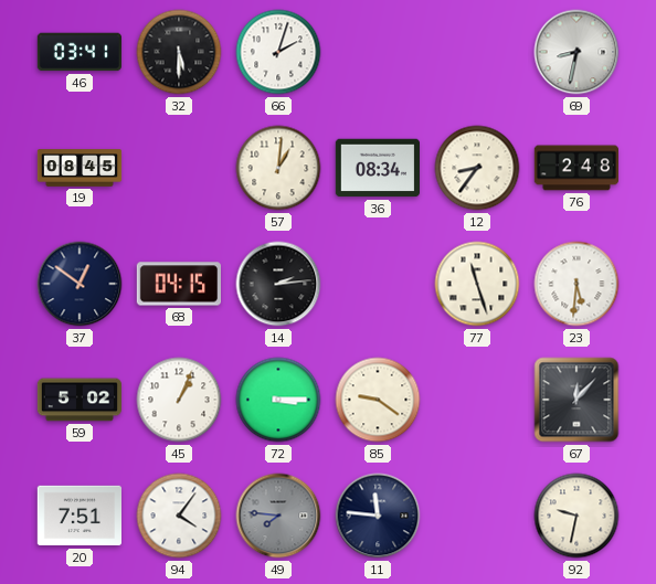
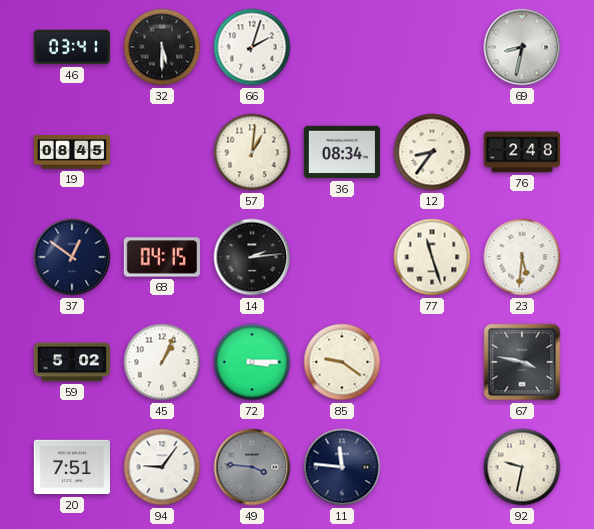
67: 12:07 -> 3:47
94: 4:06 -> 9:06
49: 7:46 -> 3:46
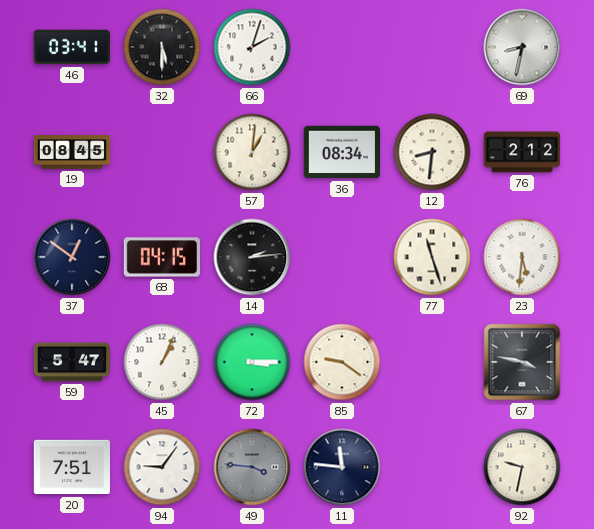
12: 8:36 -> 8:31
76: 2:48 -> 2:12
59: 5:02 -> 5:47
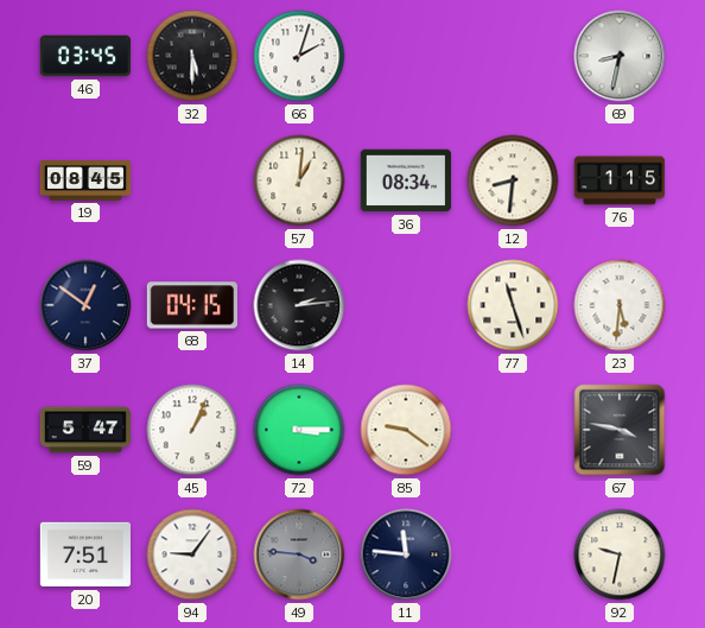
46: 03:41 -> 03:45
76: 2:12 -> 1:15
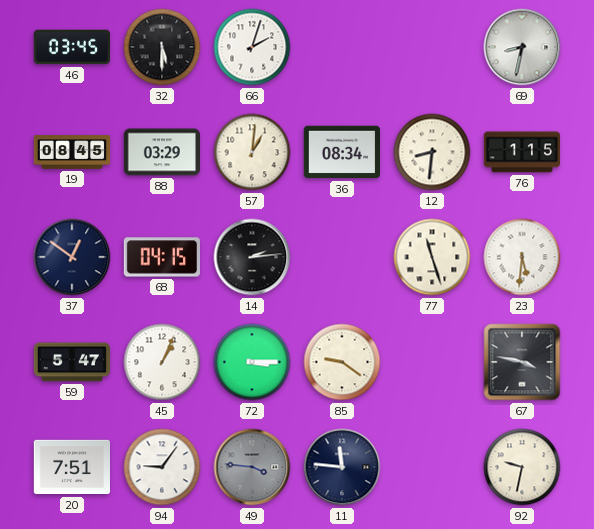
88: none -> 03:29
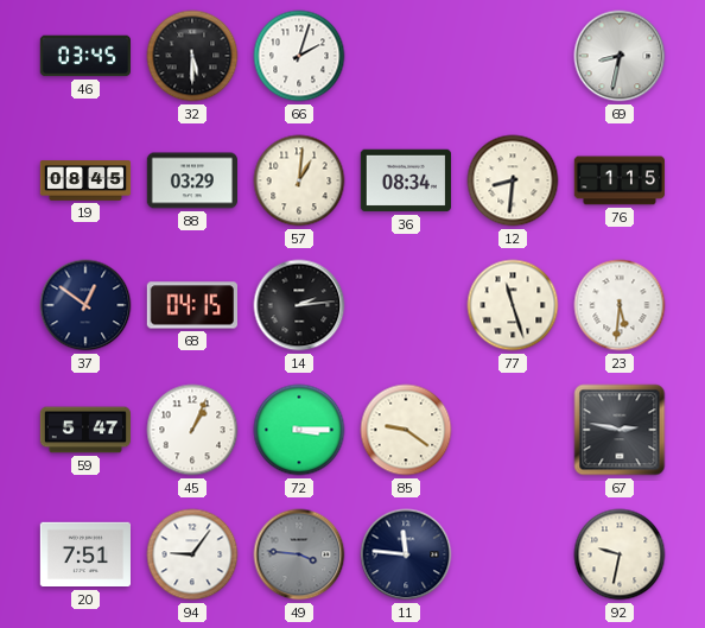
67: 3:47 -> 2:47
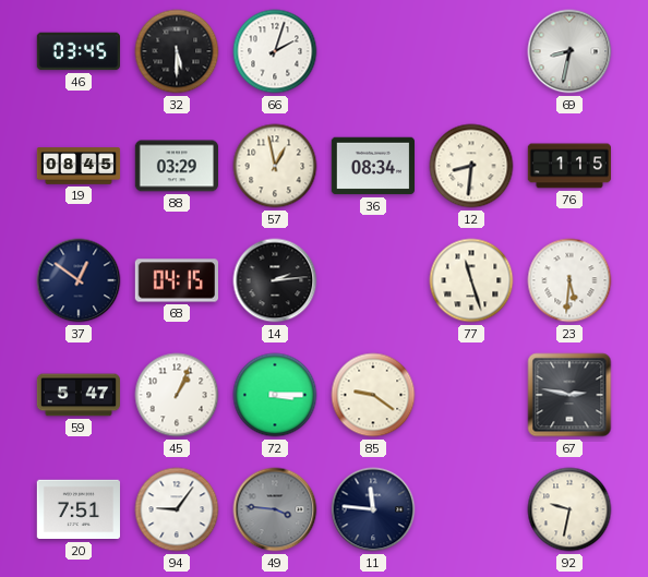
57: 1:01 -> 12:58
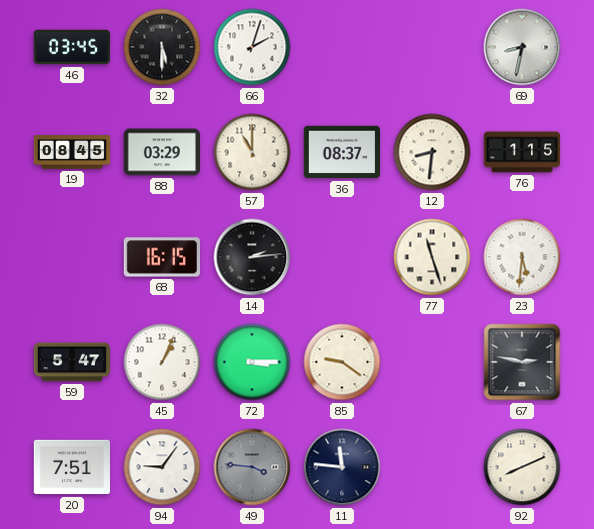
57: 12:58 -> 11:00
36: 08:34 -> 08:37
37: 12:51 -> none
68: 04:15 -> 16:15
92: 9:32 -> 8:11
